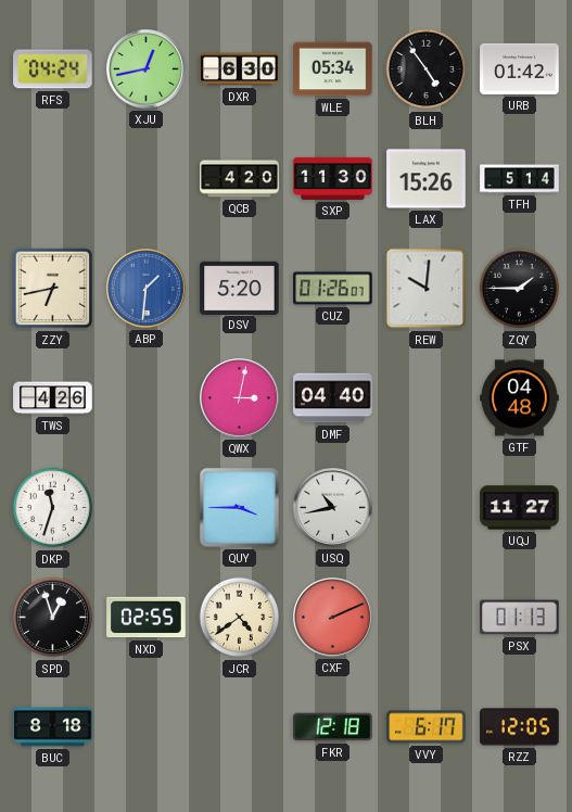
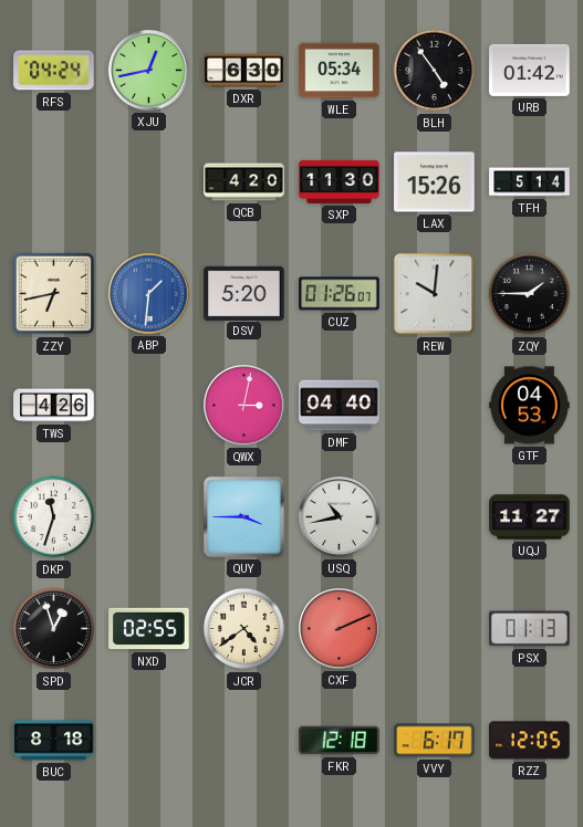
GTF: 04:48 -> 04:53
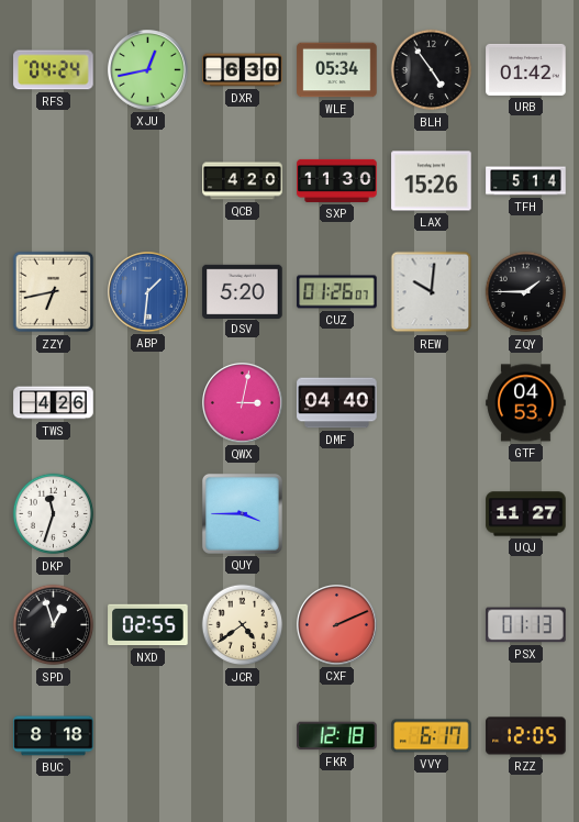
USQ: 10:43 -> none
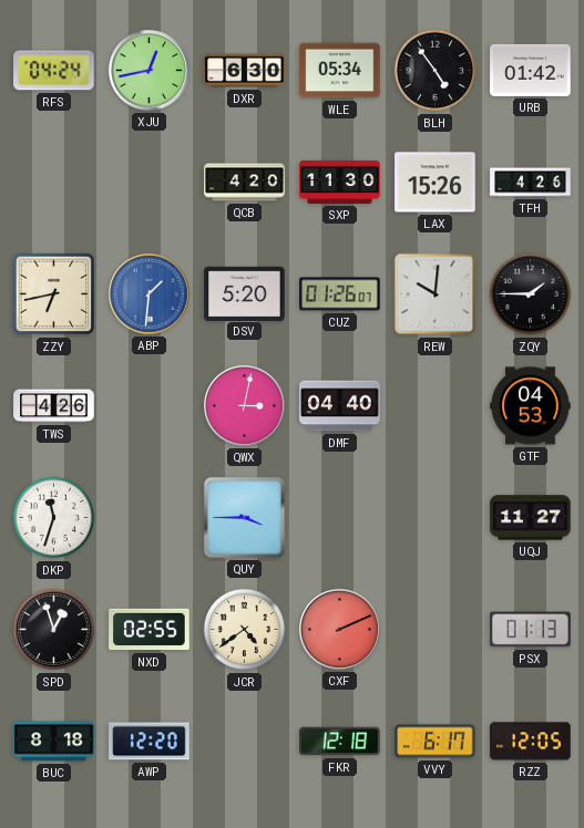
TFH: 5:14 -> 4:26
AWP: none -> 12:20
